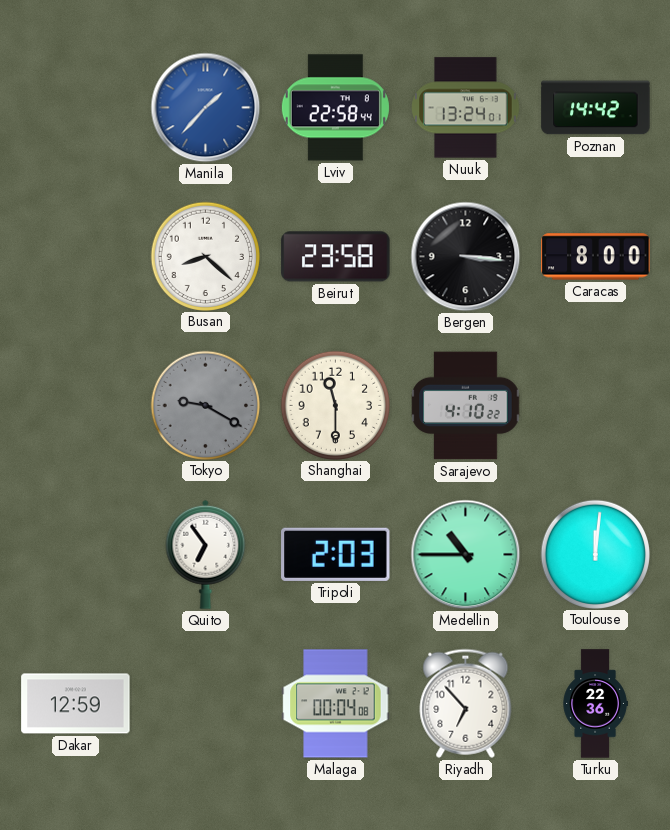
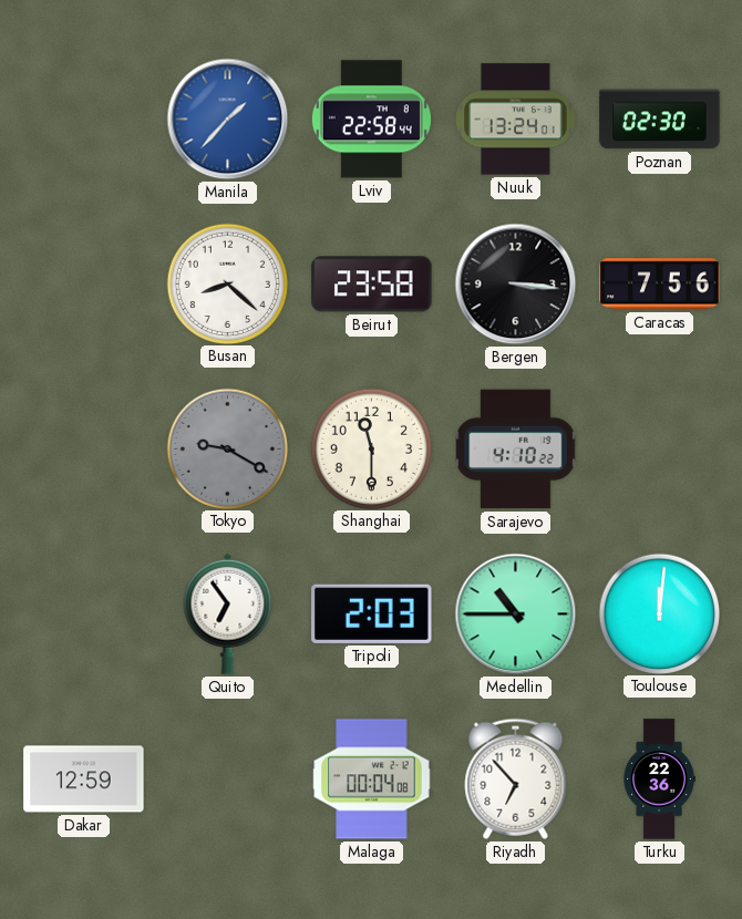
Poznan: 14:42 -> 02:30
Caracas: 8:00 -> 7:56
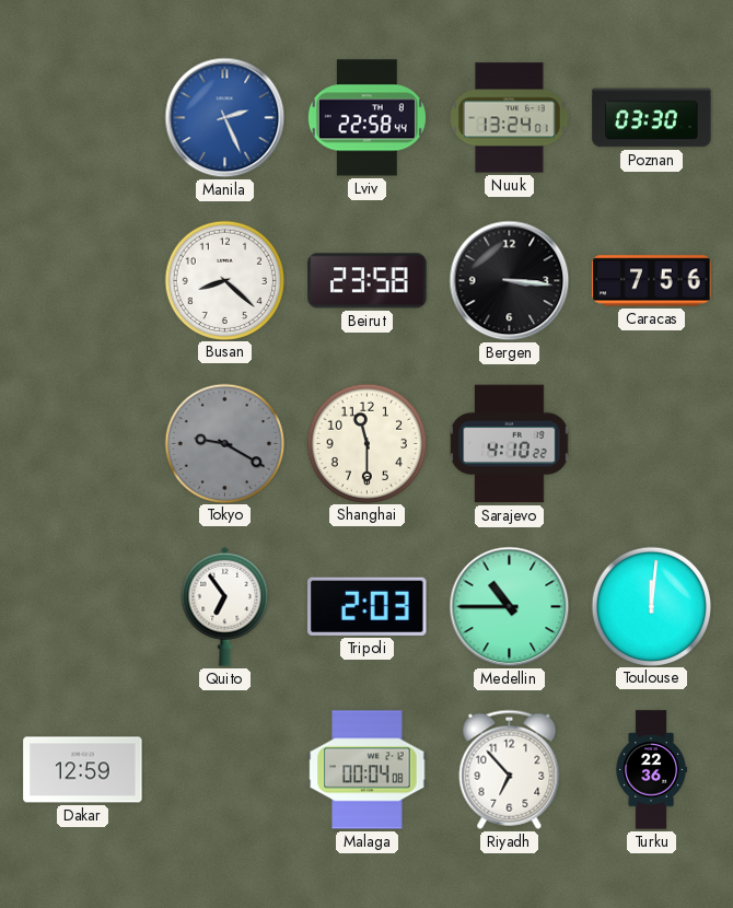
Manila: 1:37 -> 2:26
Poznan: 02:30 -> 03:30
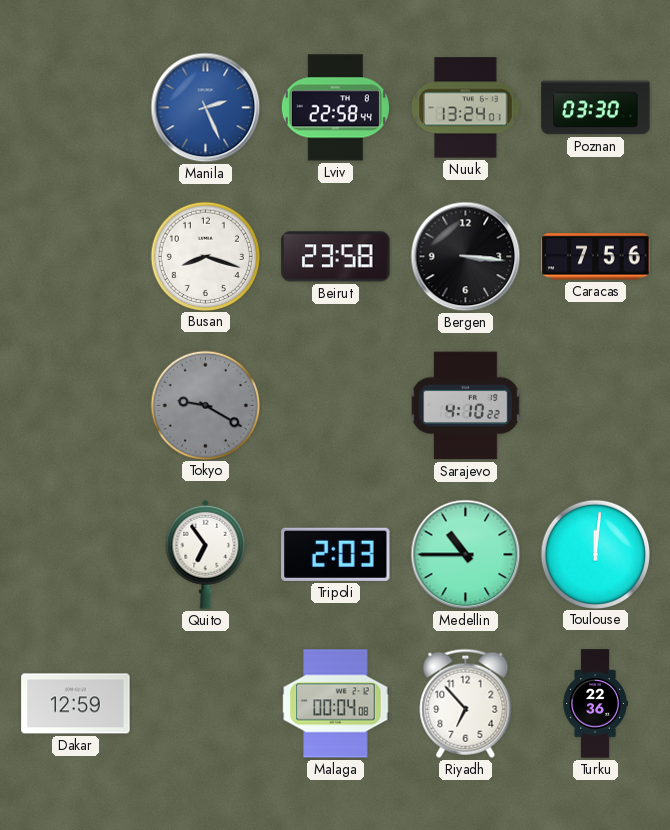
Busan: 8:22 -> 8:18
Shanghai: 11:30 -> none
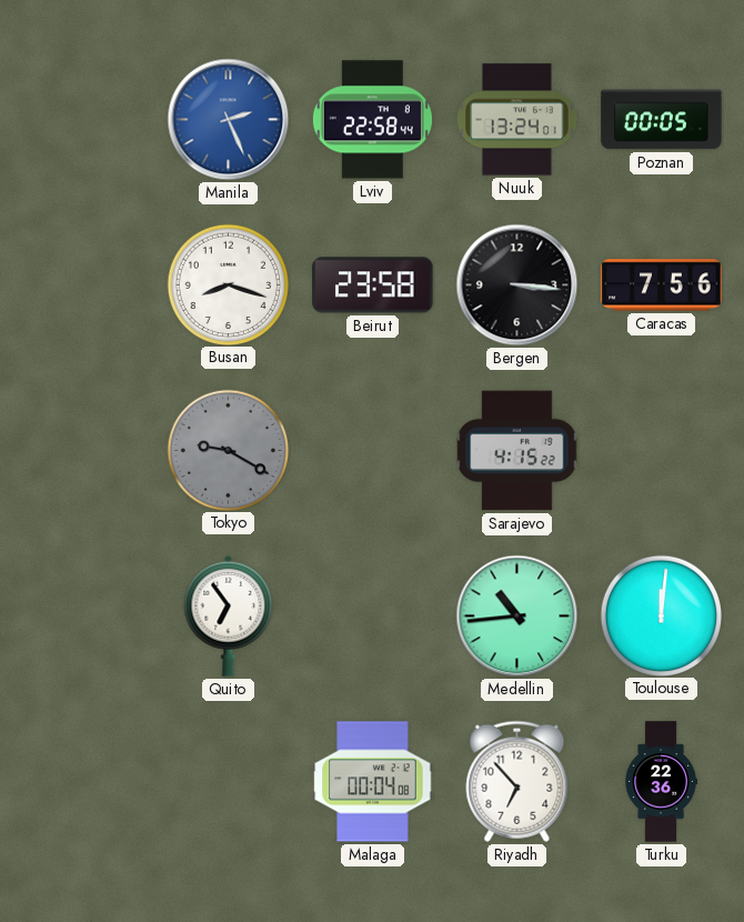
Poznan: 03:30 -> 00:05
Sarajevo: 4:10 -> 4:15
Tripoli: 2:03 -> none
Medellin: 10:45 -> 10:44
Dakar: 12:59 -> none
